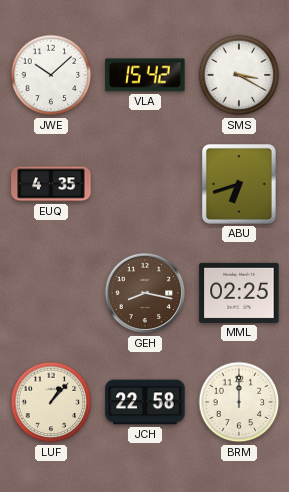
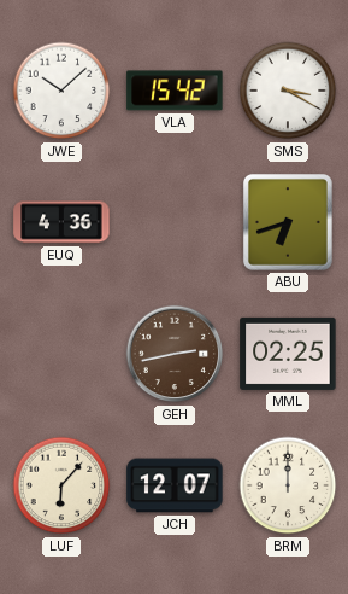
EUQ: 4:35 -> 4:36
GEH: 8:17 -> 2:43
LUF: 1:07 -> 6:07
JCH: 22:58 -> 12:07
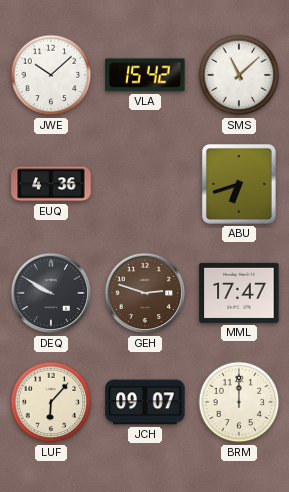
SMS: 3:20 -> 11:08
DEQ: none -> 9:50
GEH: 2:43 -> 2:48
MML: 02:25 -> 17:47
JCH: 12:07 -> 09:07
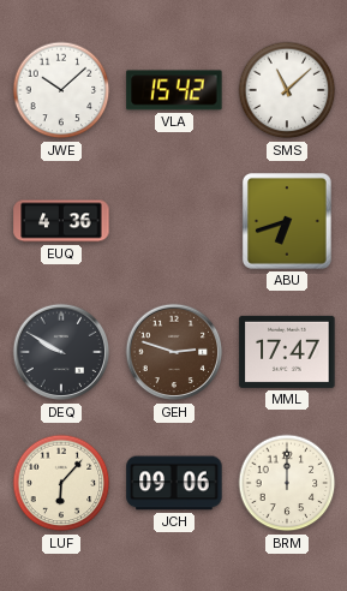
JCH: 09:07 -> 09:06
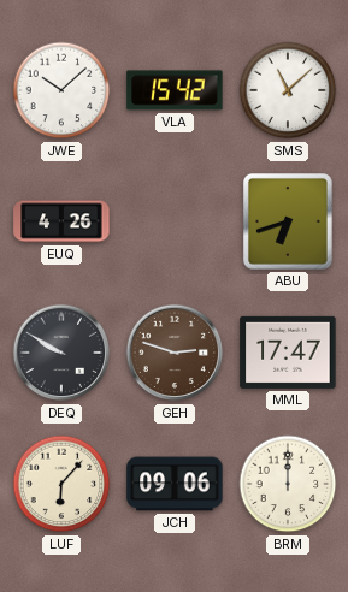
EUQ: 4:36 -> 4:26
